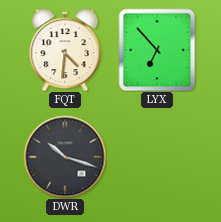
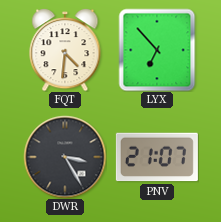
DWR: 10:18 -> 3:25
PNV: none -> 21:07
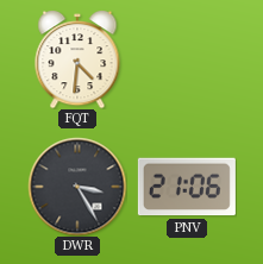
LYX: 6:53 -> none
PNV: 21:07 -> 21:06
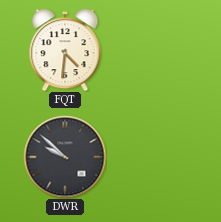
DWR: 3:25 -> 9:52
PNV: 21:06 -> none
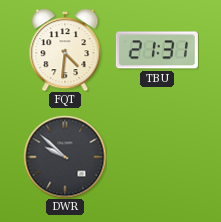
TBU: none -> 21:31
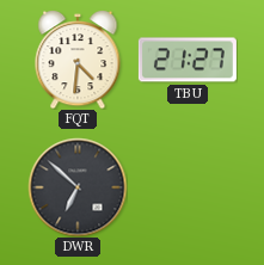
TBU: 21:31 -> 21:27
DWR: 9:52 -> 6:52
